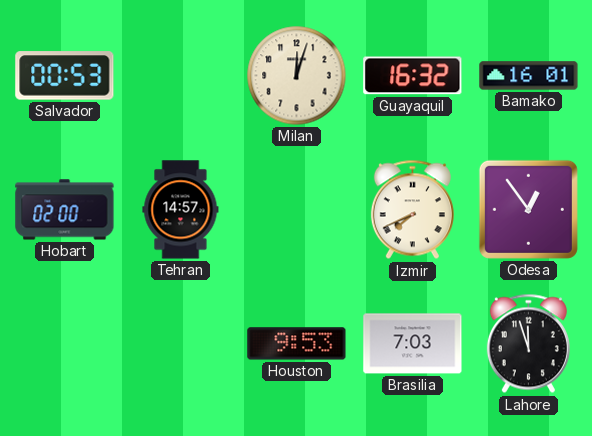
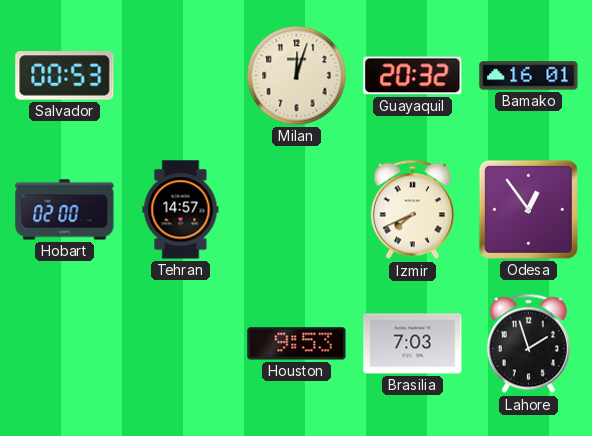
Guayaquil: 16:32 -> 20:32
Lahore: 11:57 -> 1:57
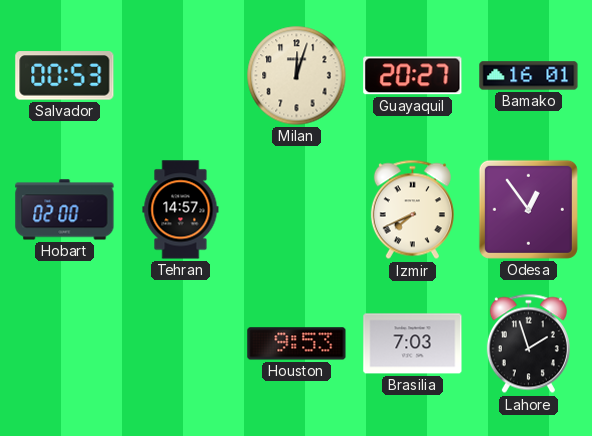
Guayaquil: 20:32 -> 20:27
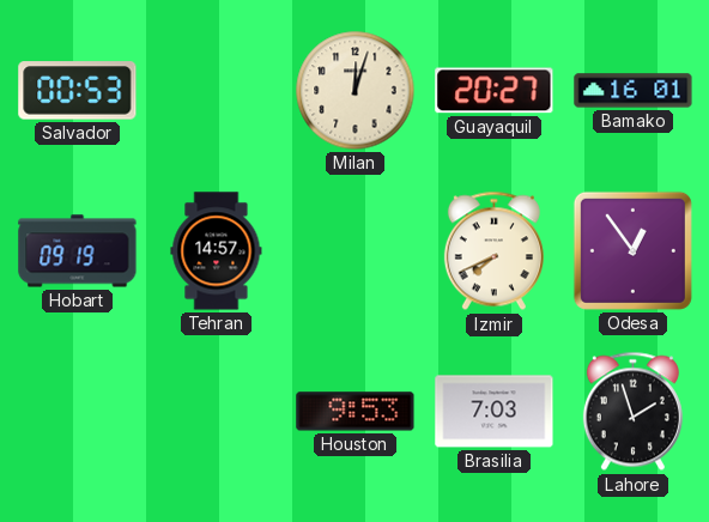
Hobart: 02:00 -> 09:19
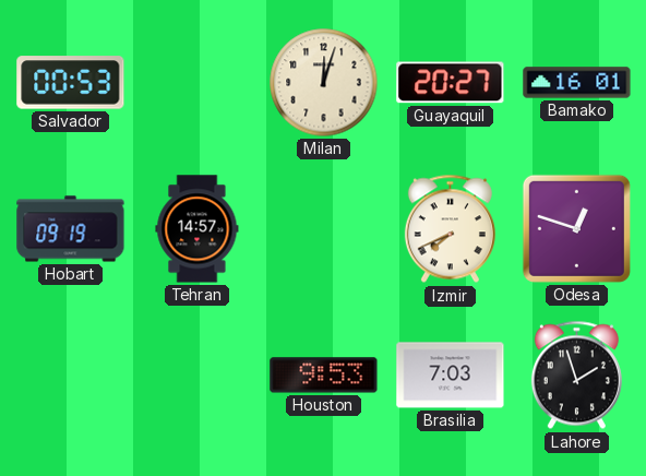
Odesa: 12:54 -> 12:48
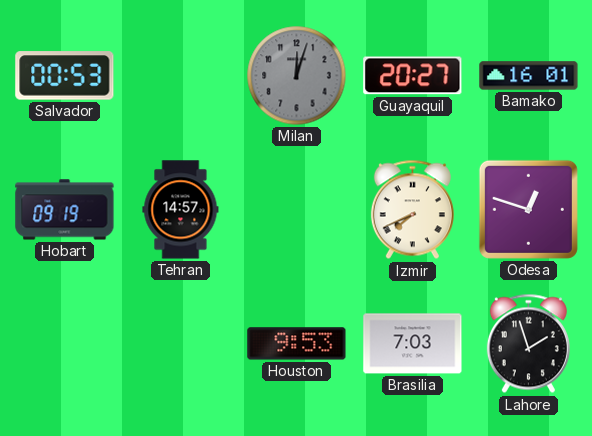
Milan dial: cream -> grey
